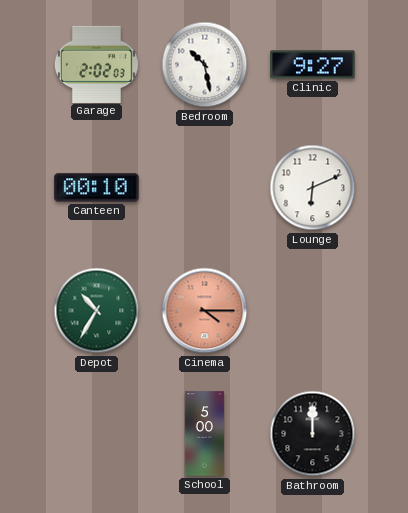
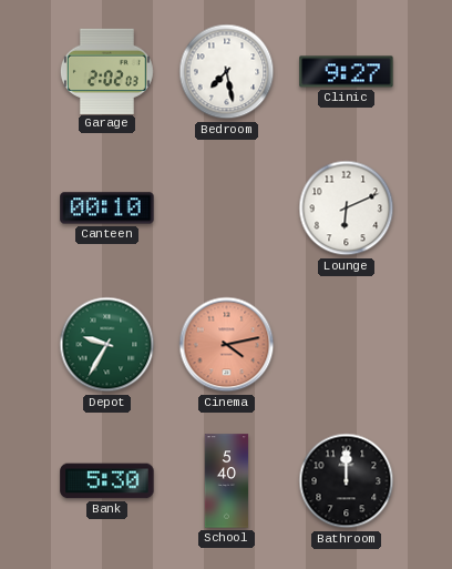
Bedroom: 10:28 -> 7:28
Depot: 10:35 -> 9:35
Cinema: 4:15 -> 4:13
Bank: none -> 5:30
School: 5:00 -> 5:40
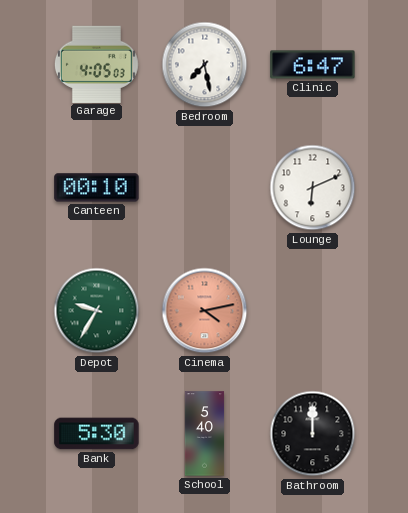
Garage: 2:02 -> 4:05
Clinic: 9:27 -> 6:47
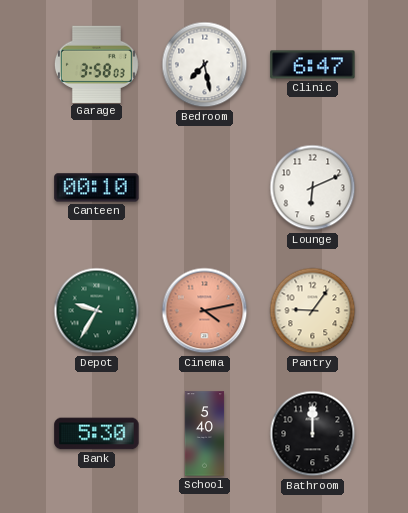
Garage: 4:05 -> 3:58
Pantry: none -> 9:06
